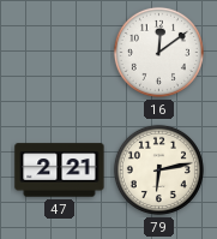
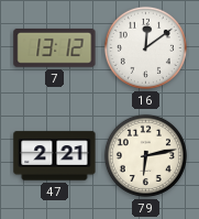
7: none -> 13:12
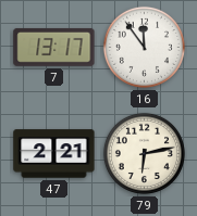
7: 13:12 -> 13:17
16: 12:09 -> 11:54
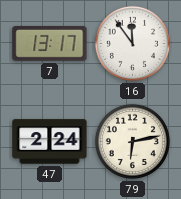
47: 2:21 -> 2:24
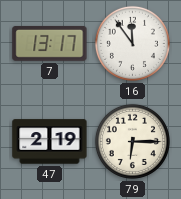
47: 2:24 -> 2:19
79: 6:13 -> 6:15
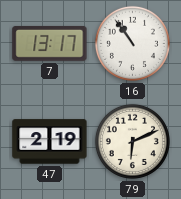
16: 11:54 -> 10:54
79: 6:15 -> 6:11
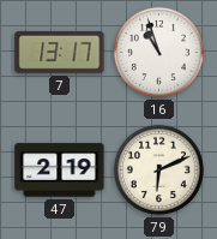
16: 10:54 -> 10:57
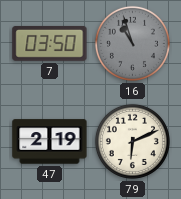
7: 13:17 -> 03:50
16 dial: white -> grey
